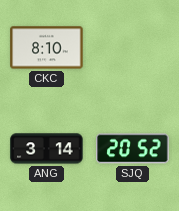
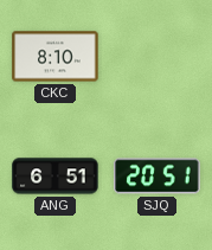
ANG: 3:14 -> 6:51
SJQ: 20:52 -> 20:51
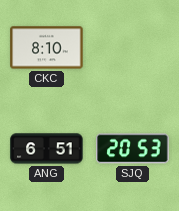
SJQ: 20:51 -> 20:53
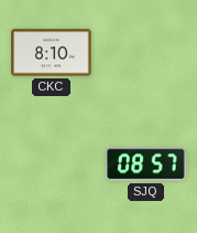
ANG: 6:51 -> none
SJQ: 20:53 -> 08:57
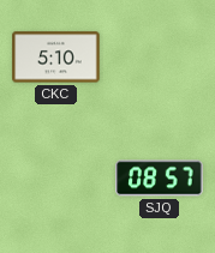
CKC: 8:10 -> 5:10
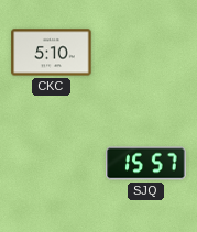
SJQ: 08:57 -> 15:57
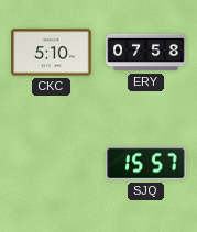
ERY: none -> 07:58
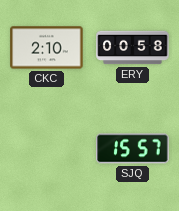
CKC: 5:10 -> 2:10
ERY: 07:58 -> 00:58
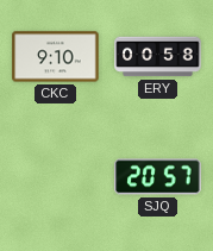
CKC: 2:10 -> 9:10
SJQ: 15:57 -> 20:57
